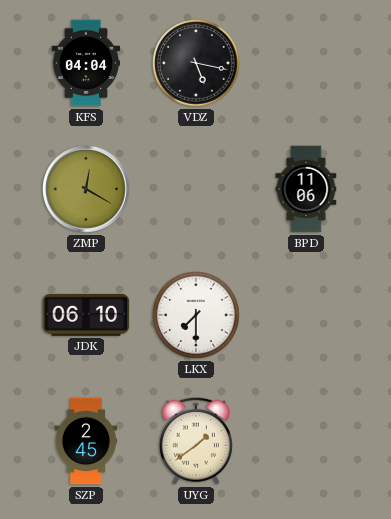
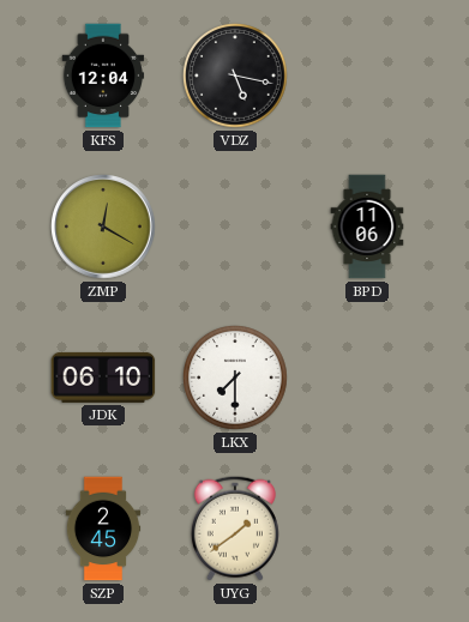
KFS: 04:04 -> 12:04
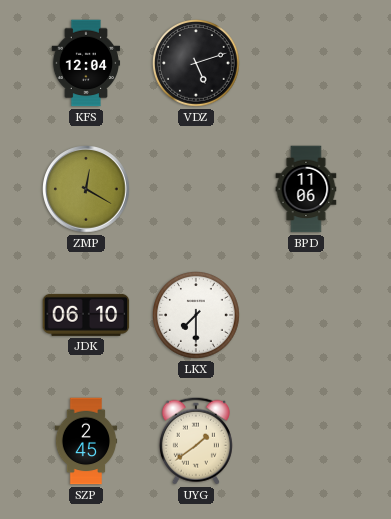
VDZ: 5:17 -> 5:12
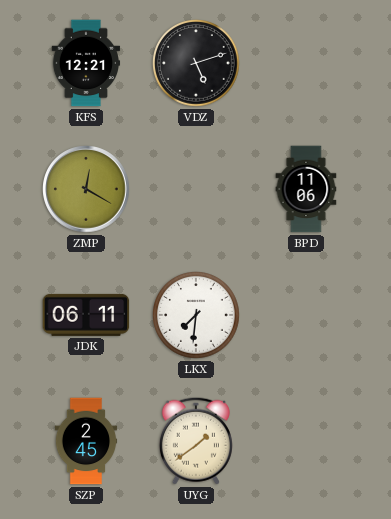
KFS: 12:04 -> 12:21
JDK: 06:10 -> 06:11
LKX: 7:30 -> 7:31
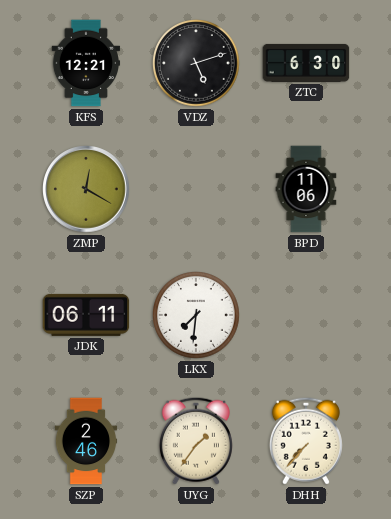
ZTC: none -> 6:30
SZP: 2:45 -> 2:46
UYG: 1:39 -> 1:36
DHH: none -> 7:37
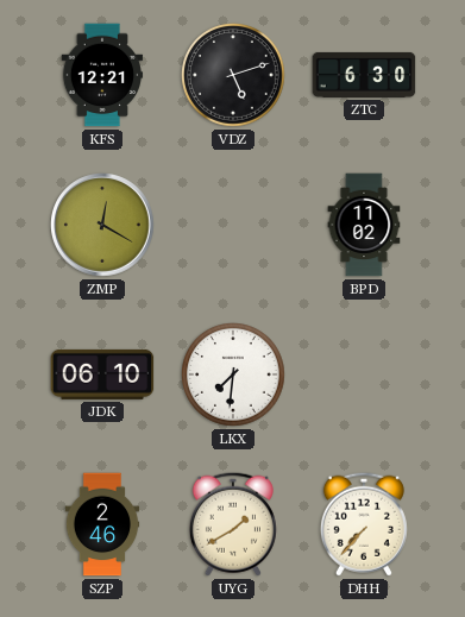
BPD: 11:06 -> 11:02
JDK: 06:11 -> 06:10
UYG: 1:36 -> 1:40
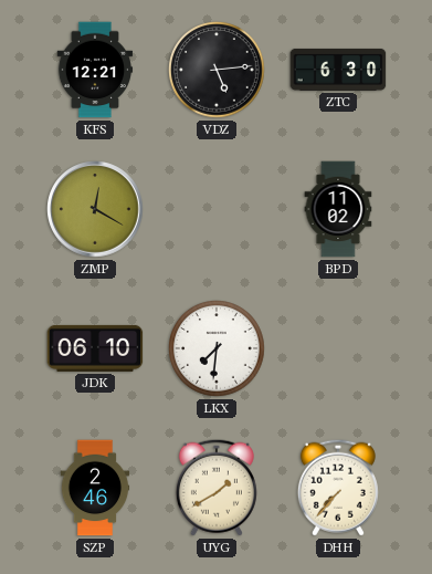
VDZ: 5:12 -> 5:14
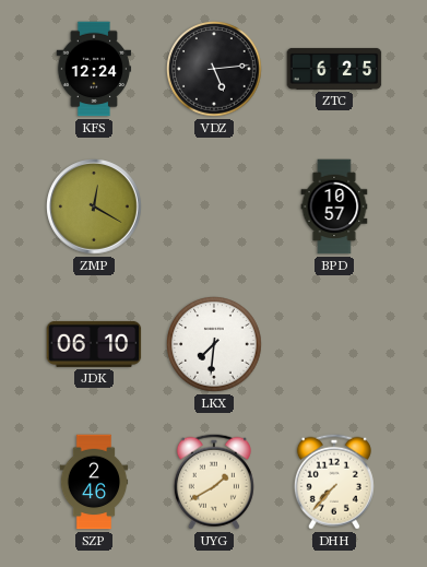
KFS: 12:21 -> 12:24
ZTC: 6:30 -> 6:25
BPD: 11:02 -> 10:57
